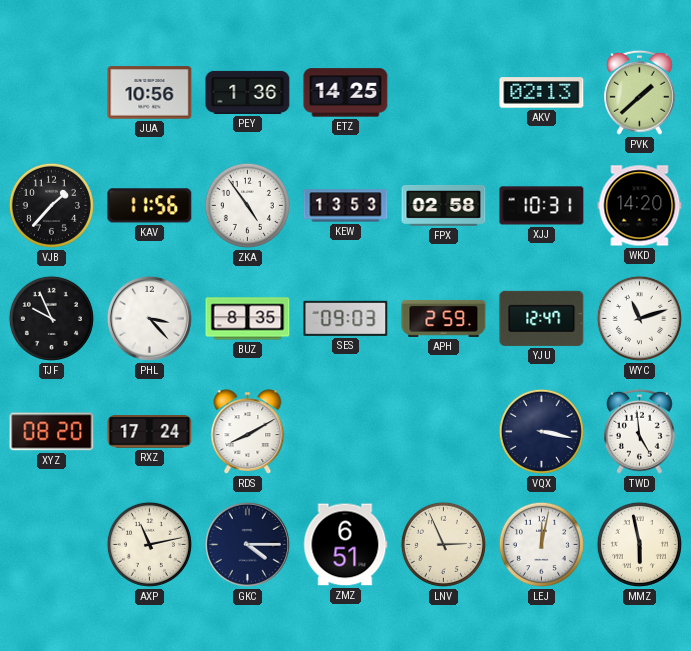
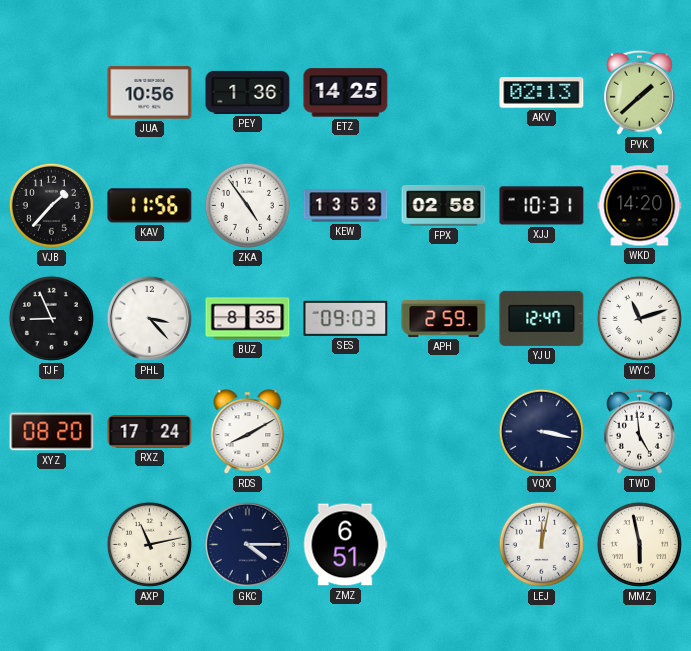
TJF: 9:56 -> 8:56
LNV: 2:56 -> none
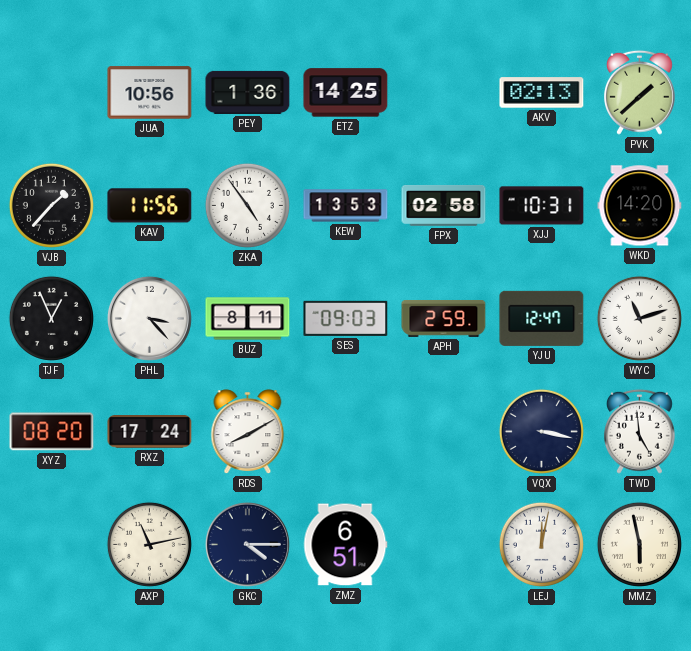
TJF: 8:56 -> 12:56
BUZ: 8:35 -> 8:11
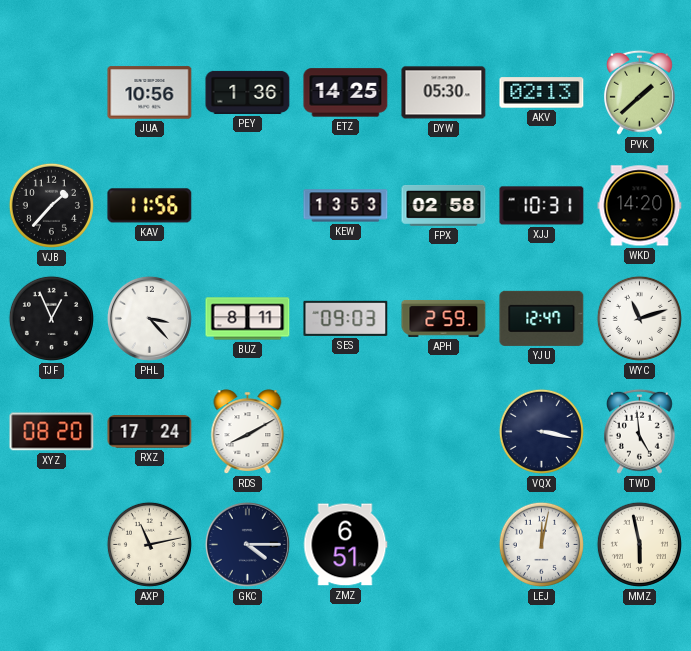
DYW: none -> 05:30
ZKA: 4:54 -> none
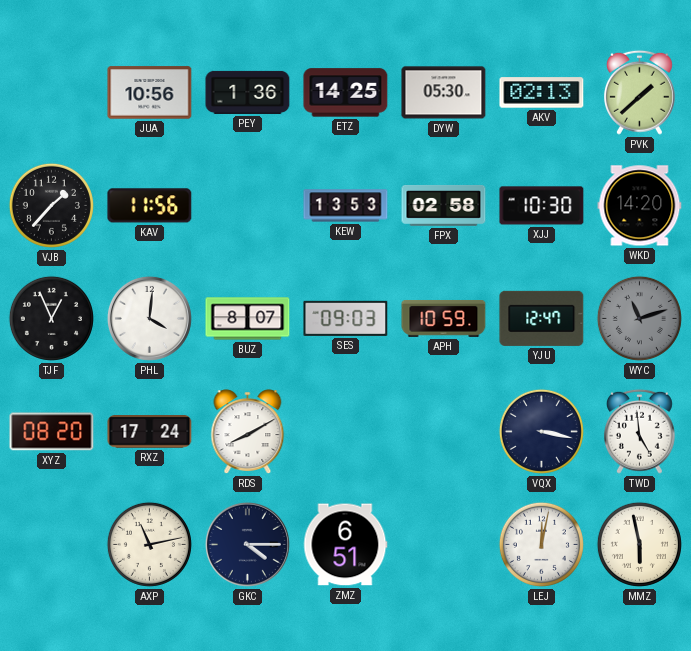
XJJ: 10:31 -> 10:30
PHL: 3:23 -> 4:01
BUZ: 8:11 -> 8:07
APH: 2:59 -> 10:59
WYC dial: white -> grey
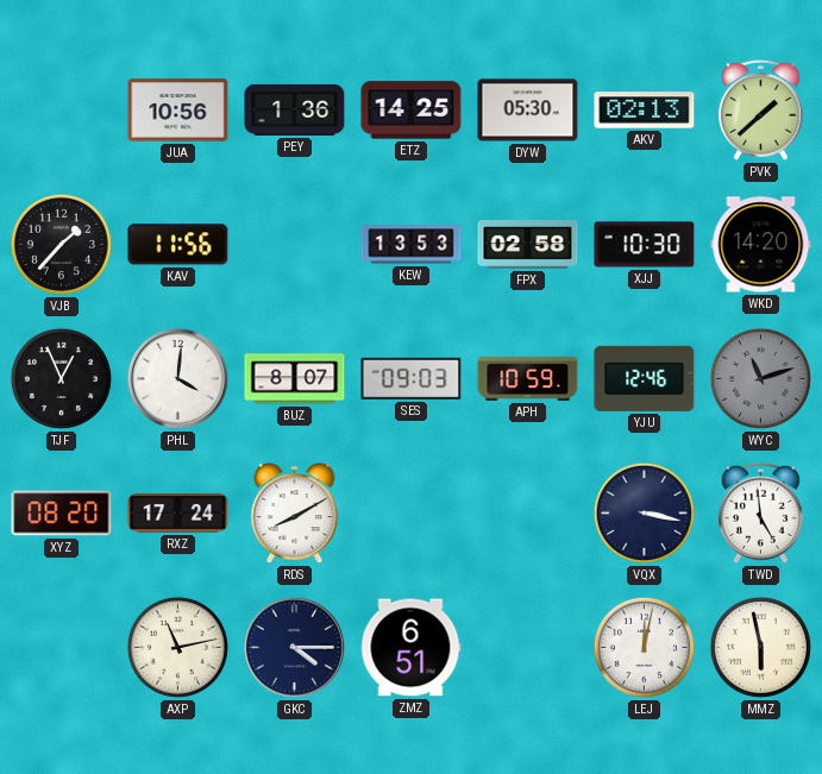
YJU: 12:47 -> 12:46
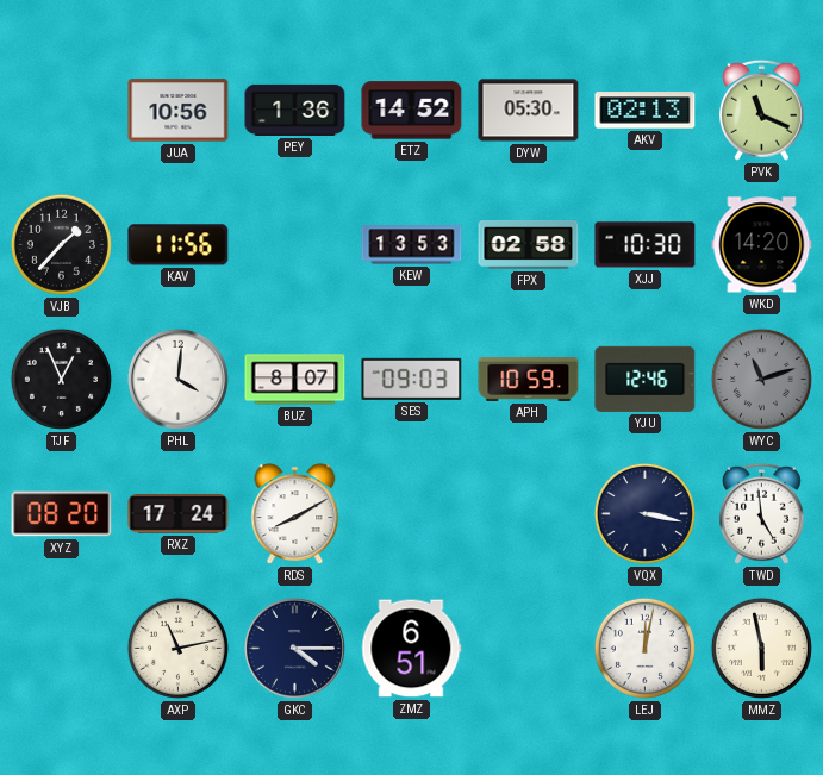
ETZ: 14:25 -> 14:52
PVK: 1:38 -> 11:19
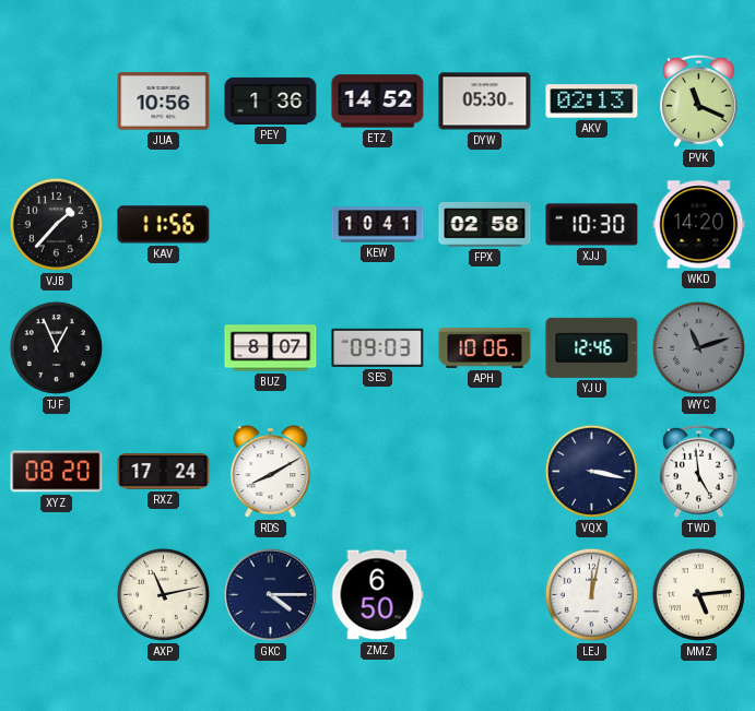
KEW: 13:53 -> 10:41
PHL: 4:01 -> none
APH: 10:59 -> 10:06
ZMZ: 6:51 -> 6:50
MMZ: 5:58 -> 5:14
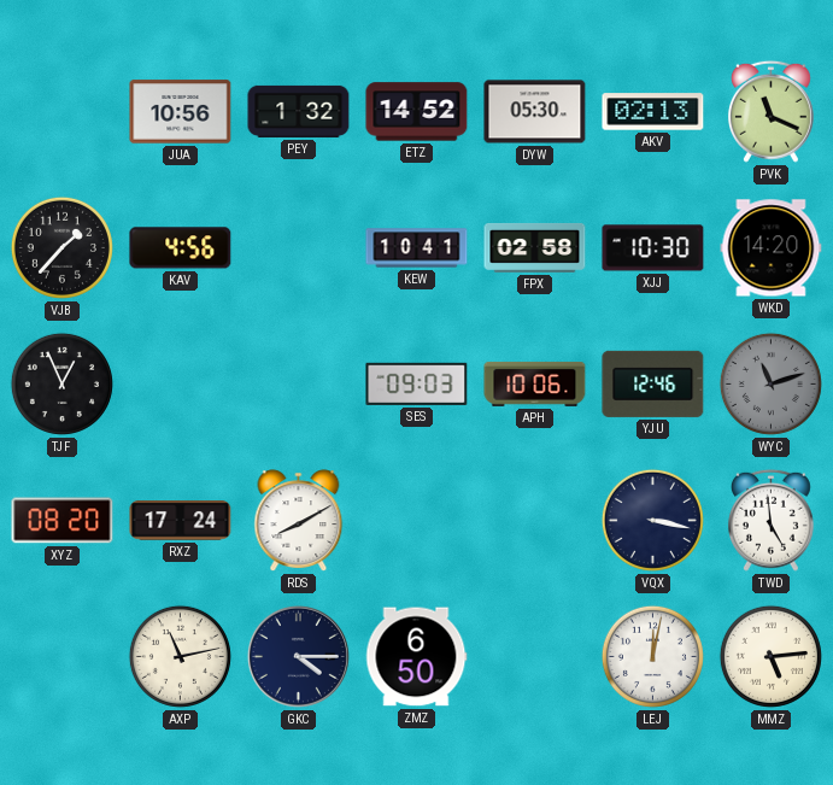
PEY: 1:36 -> 1:32
KAV: 11:56 -> 4:56
BUZ: 8:07 -> none
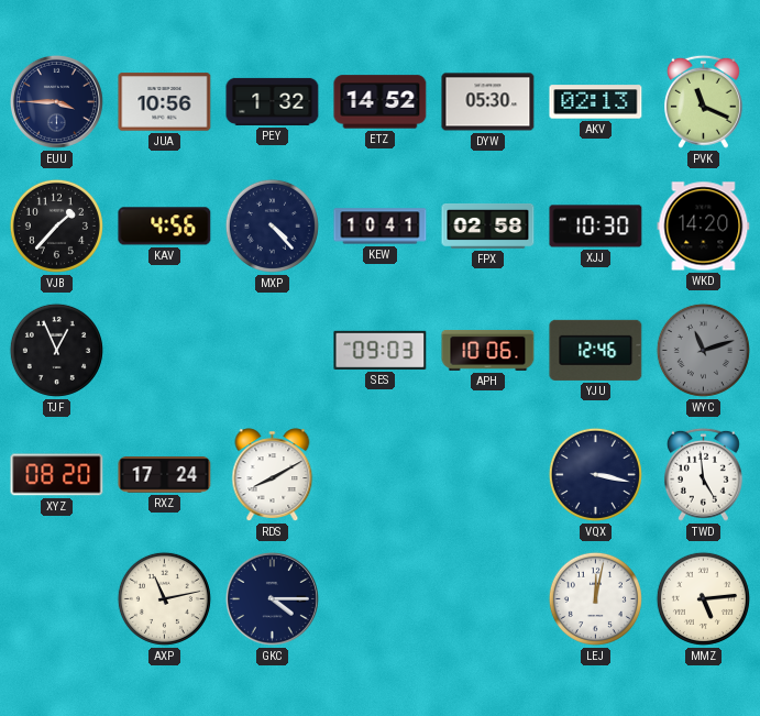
EUU: none -> 3:45
MXP: none -> 4:23
ZMZ: 6:50 -> none
